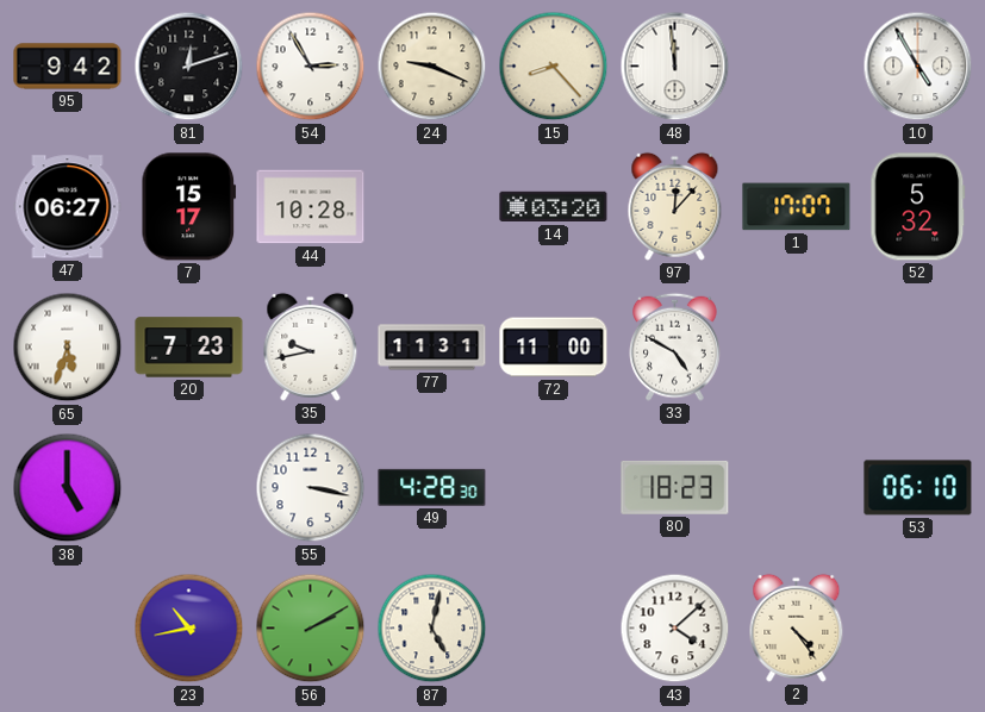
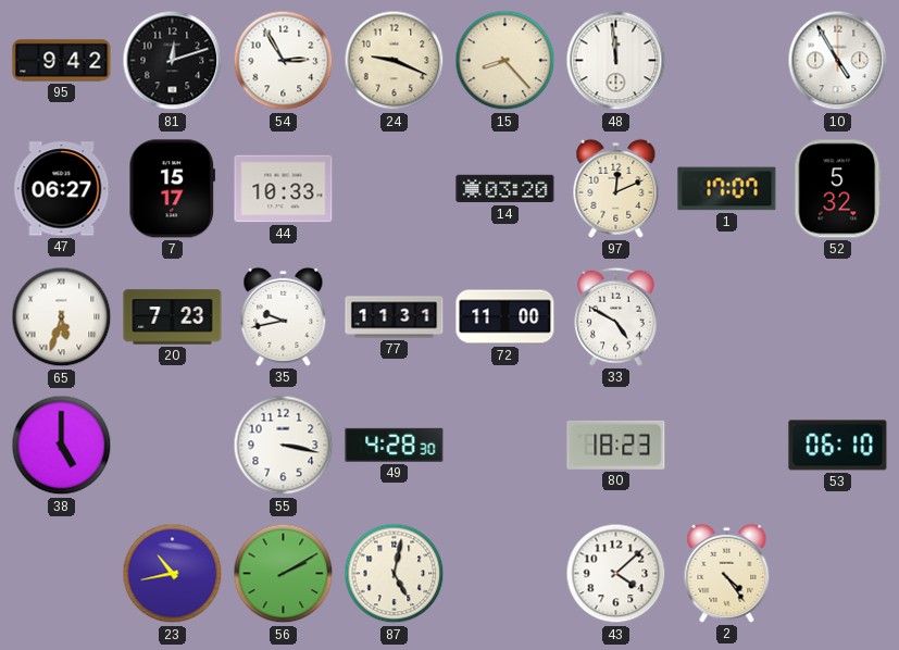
44: 10:28 -> 10:33
97: 12:07 -> 12:11
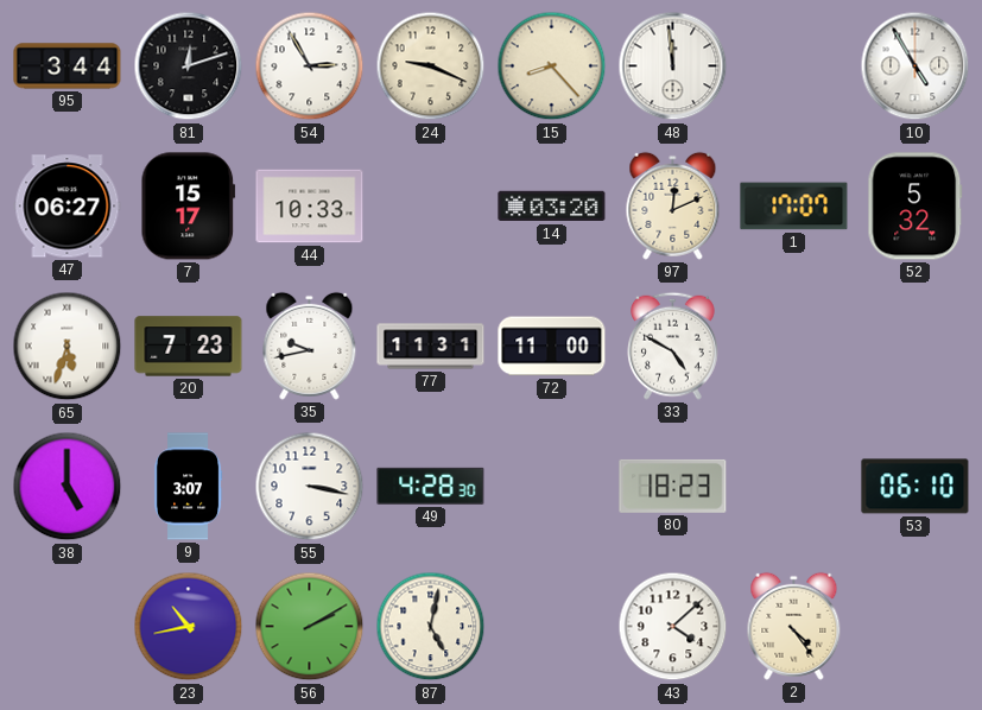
95: 9:42 -> 3:44
9: none -> 3:07
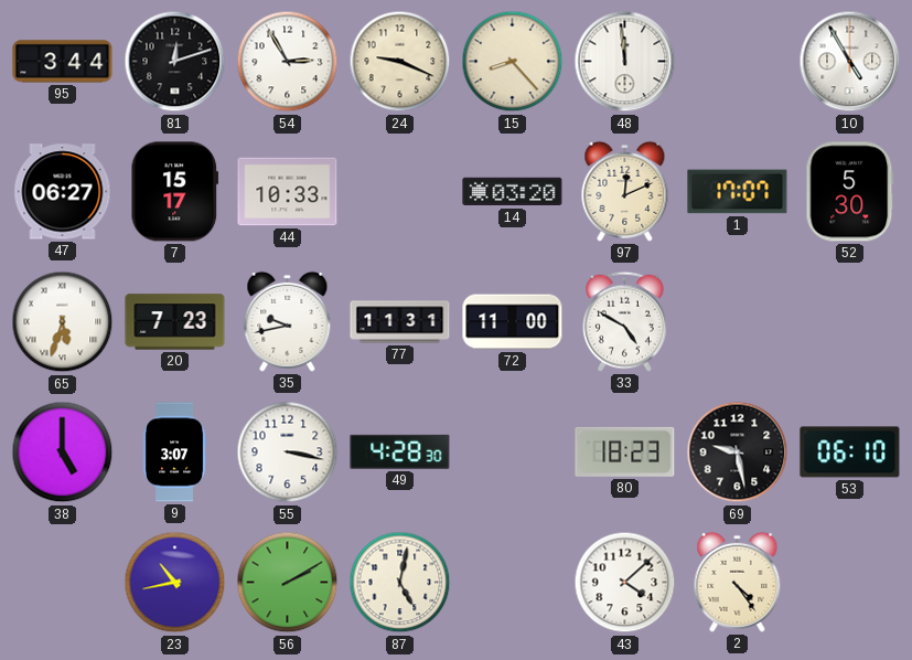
52: 5:32 -> 5:30
69: none -> 9:28
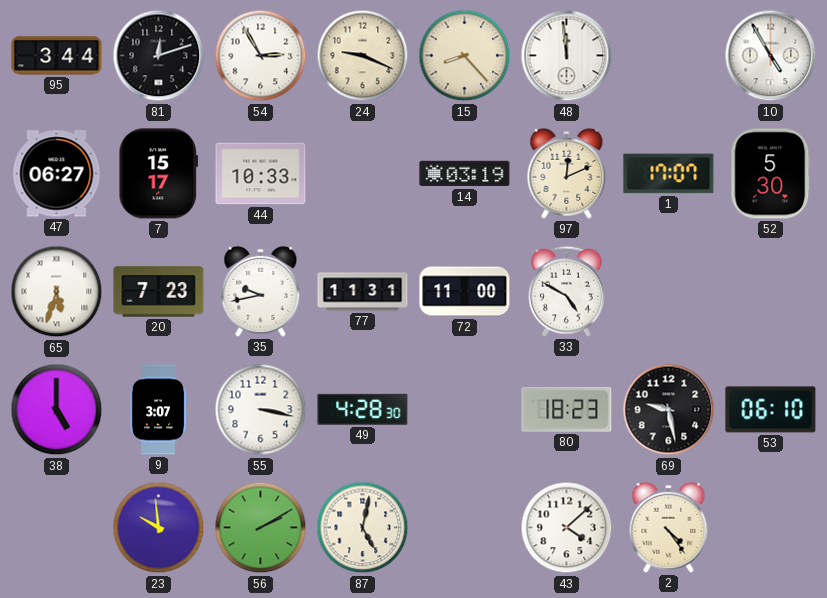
14: 03:20 -> 03:19
23: 10:43 -> 9:59
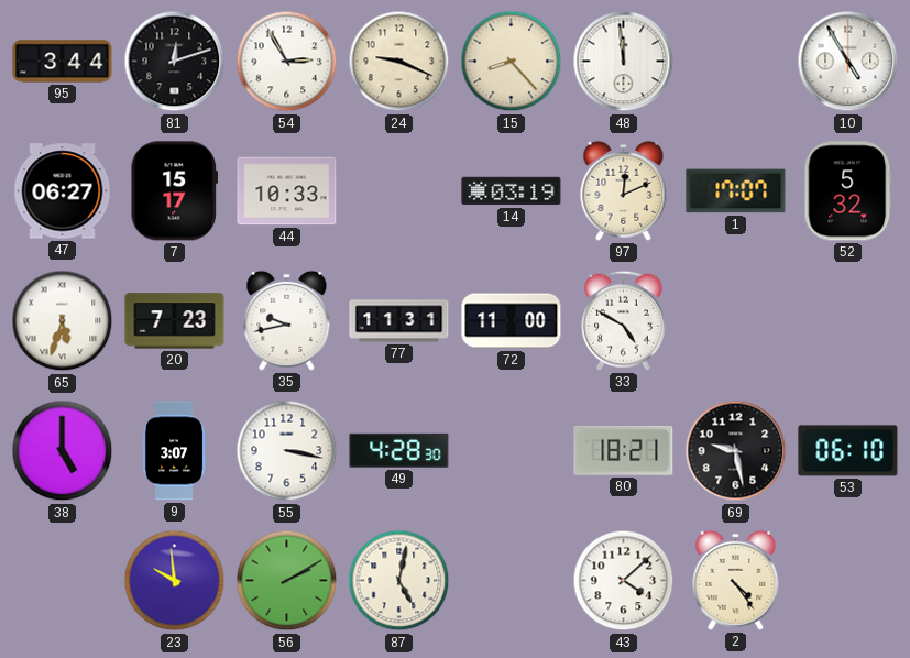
52: 5:30 -> 5:32
80: 18:23 -> 18:21
